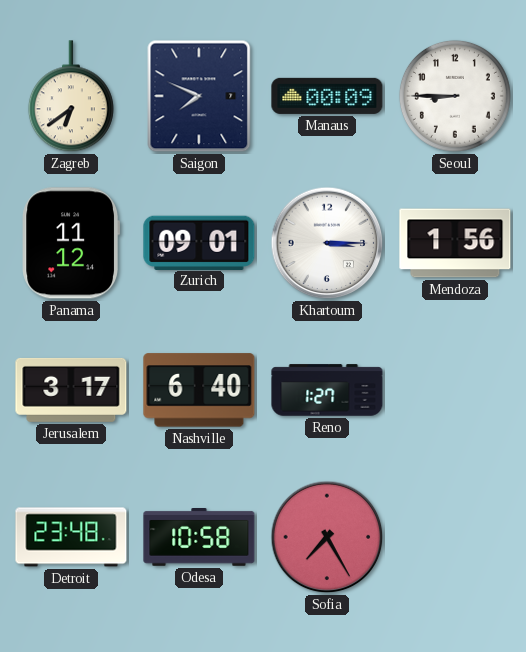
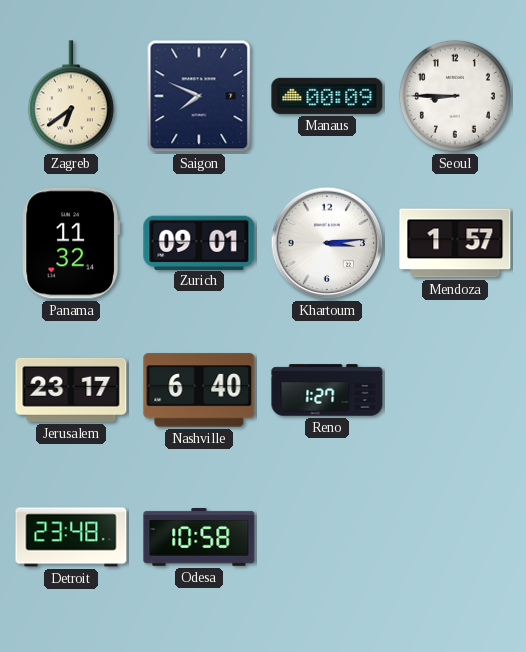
Panama: 11:12 -> 11:32
Khartoum: 3:15 -> 3:14
Mendoza: 1:56 -> 1:57
Jerusalem: 3:17 -> 23:17
Sofia: 7:25 -> none
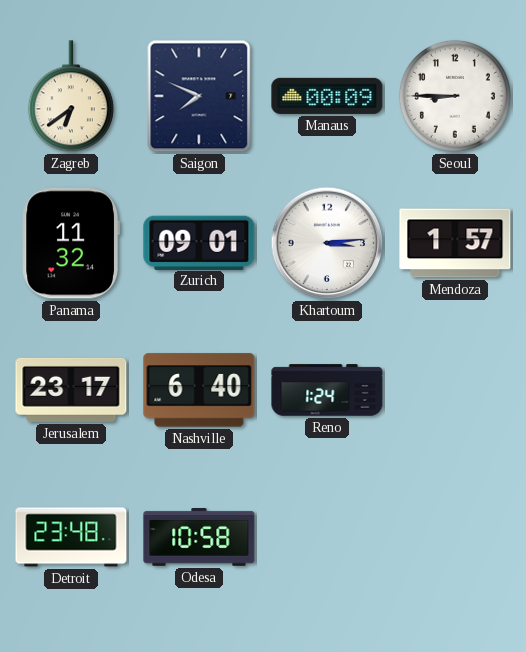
Reno: 1:27 -> 1:24
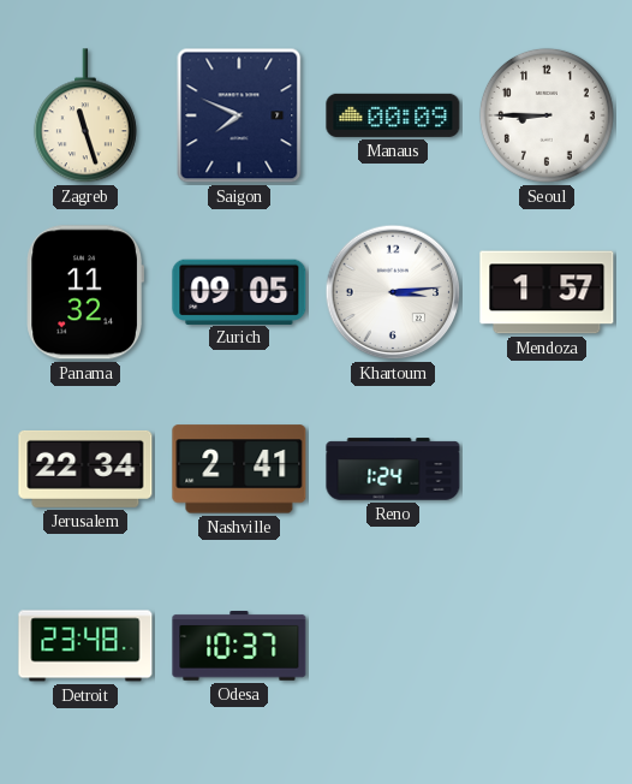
Zagreb: 6:39 -> 11:27
Zurich: 09:01 -> 09:05
Jerusalem: 23:17 -> 22:34
Nashville: 6:40 -> 2:41
Odesa: 10:58 -> 10:37
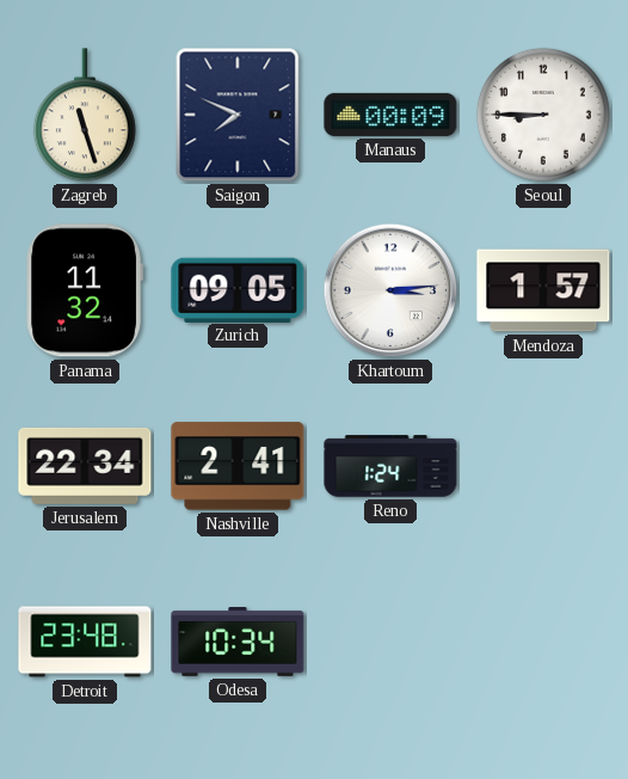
Odesa: 10:37 -> 10:34
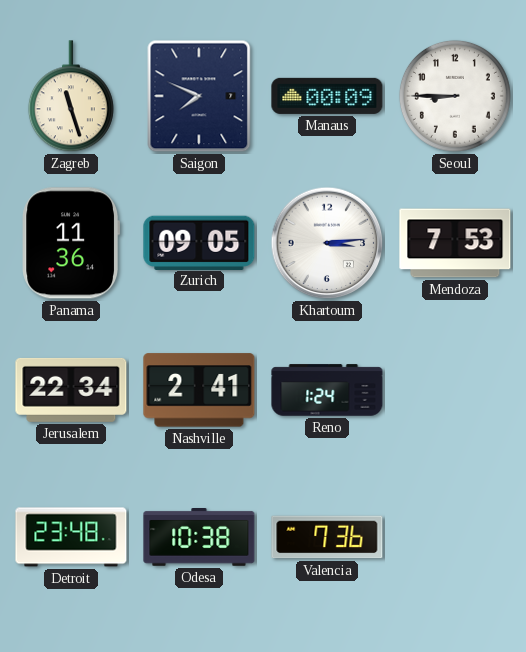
Panama: 11:32 -> 11:36
Mendoza: 1:57 -> 7:53
Odesa: 10:34 -> 10:38
Valencia: none -> 7:36
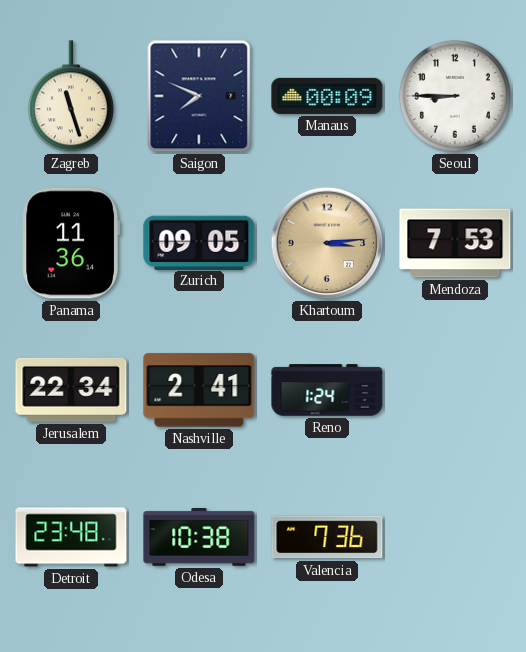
Khartoum dial: white -> champagne
